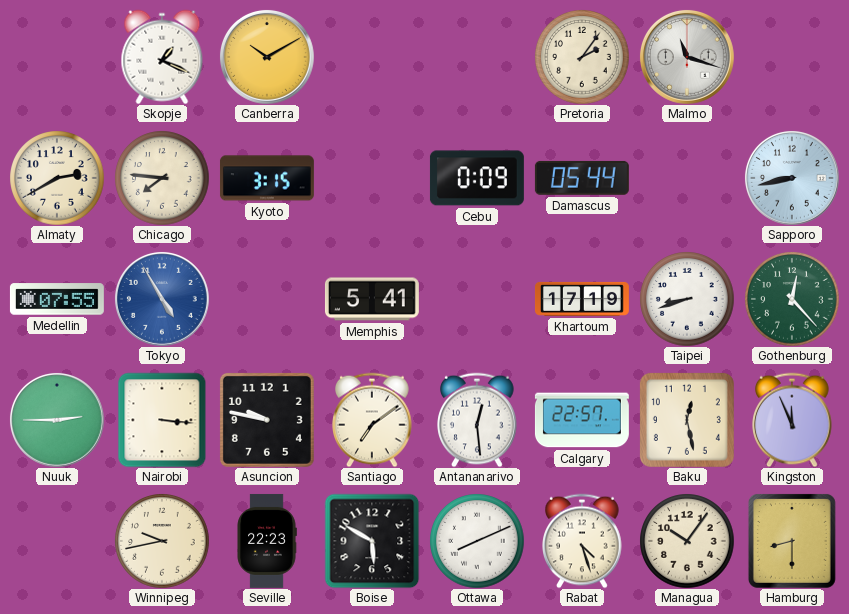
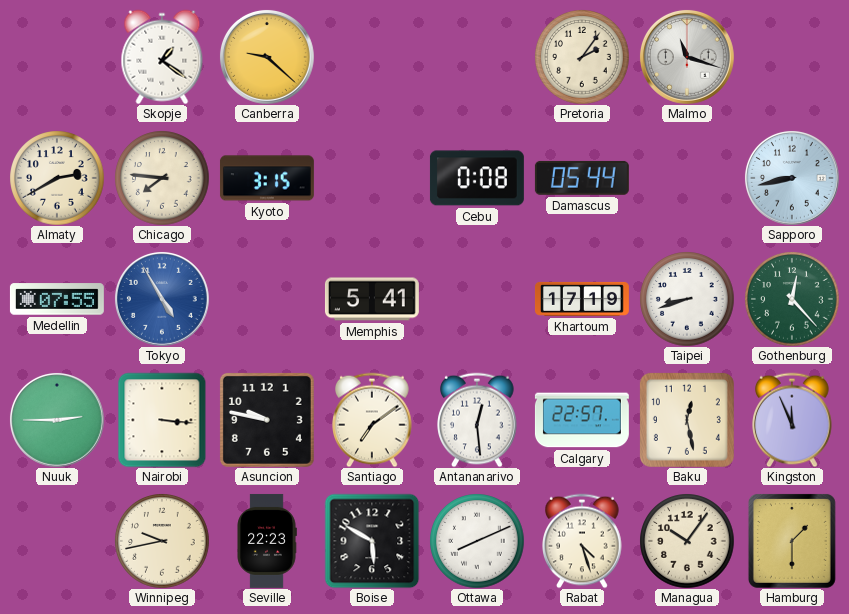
Skopje: 1:19 -> 1:21
Canberra: 10:10 -> 9:22
Cebu: 0:09 -> 0:08
Hamburg: 8:30 -> 1:30
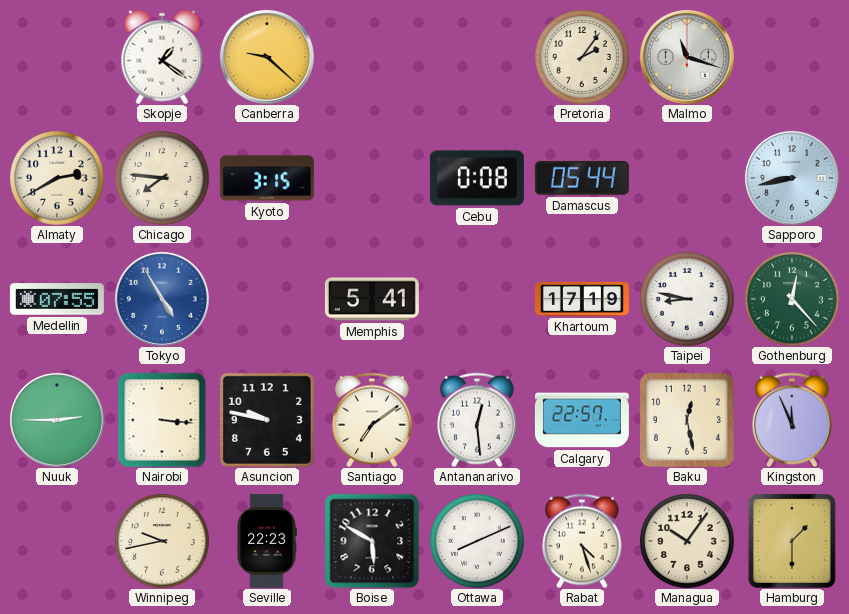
Taipei: 8:42 -> 8:47
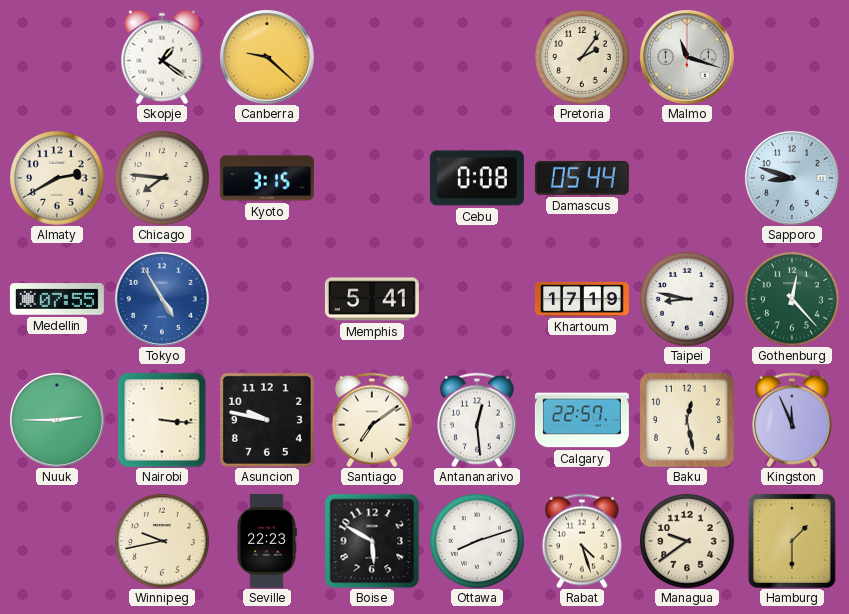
Sapporo: 8:43 -> 8:48
Ottawa: 8:11 -> 8:12
Managua: 10:06 -> 9:39
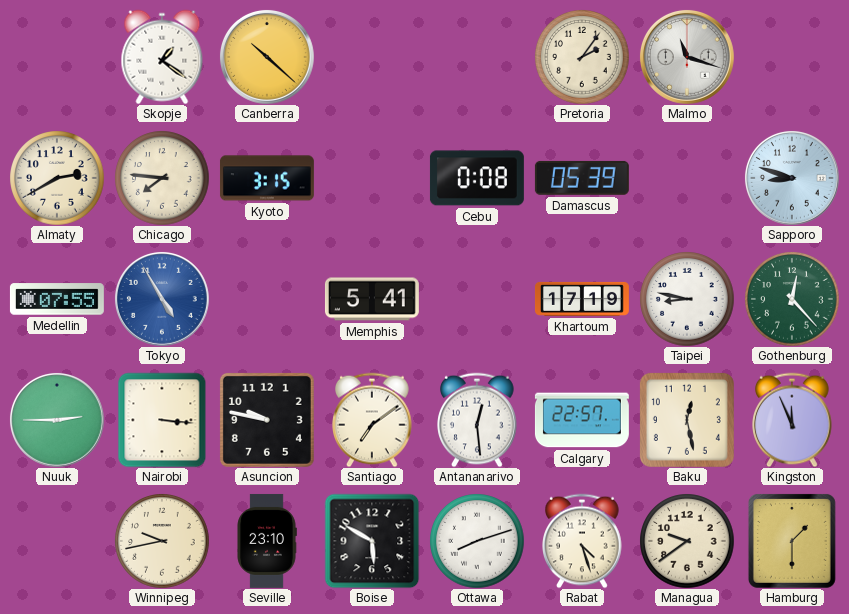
Canberra: 9:22 -> 10:22
Damascus: 05:44 -> 05:39
Seville: 22:23 -> 23:10
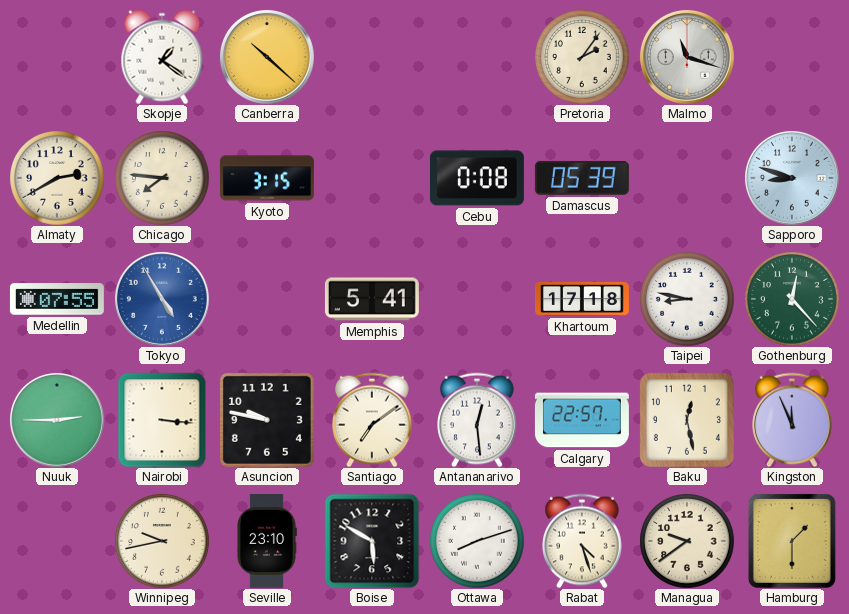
Khartoum: 17:19 -> 17:18
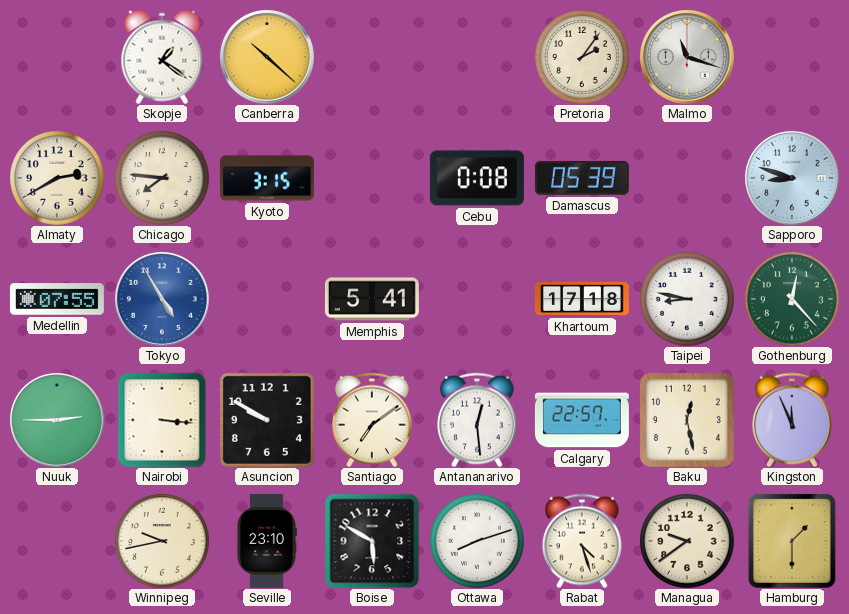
Asuncion: 9:47 -> 9:50
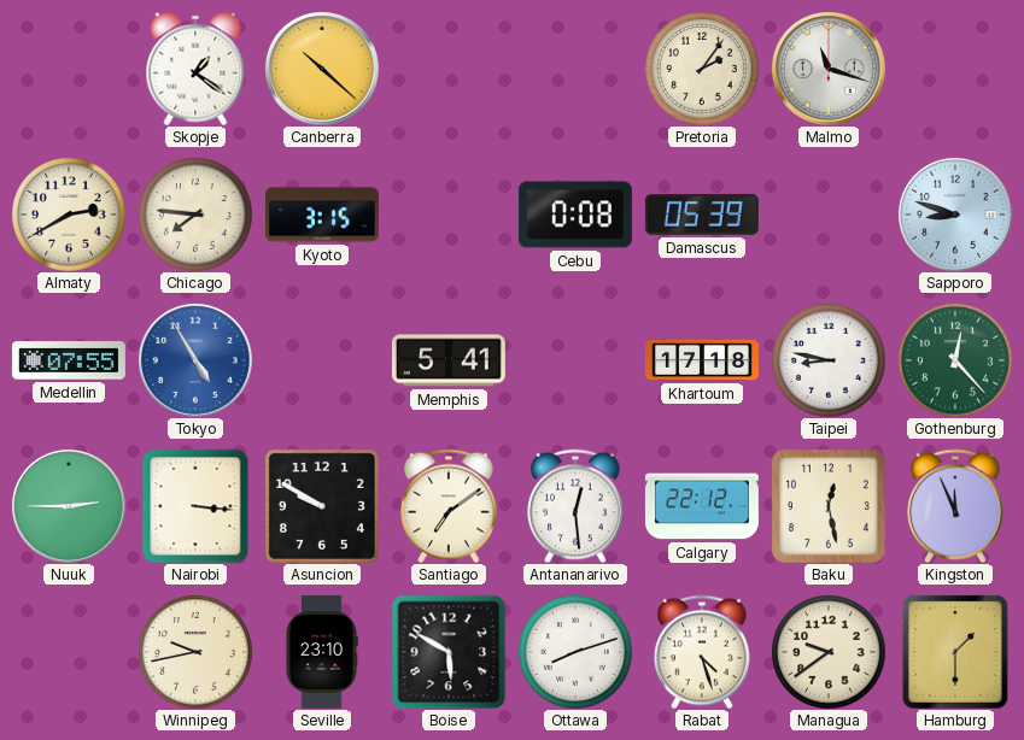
Calgary: 22:57 -> 22:12
